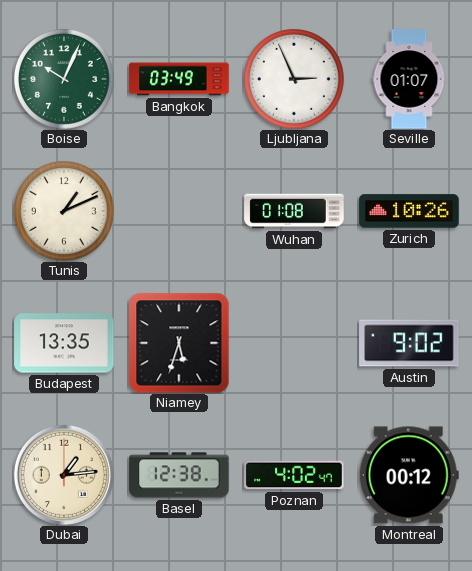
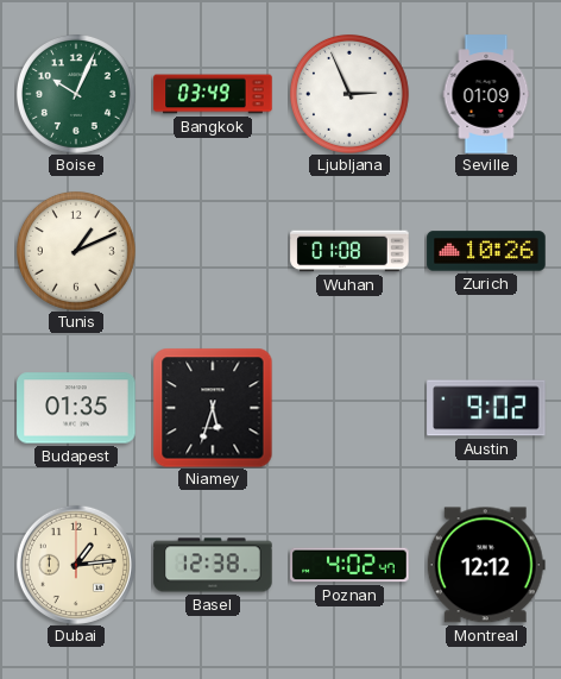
Seville: 01:07 -> 01:09
Budapest: 13:35 -> 01:35
Montreal: 00:12 -> 12:12
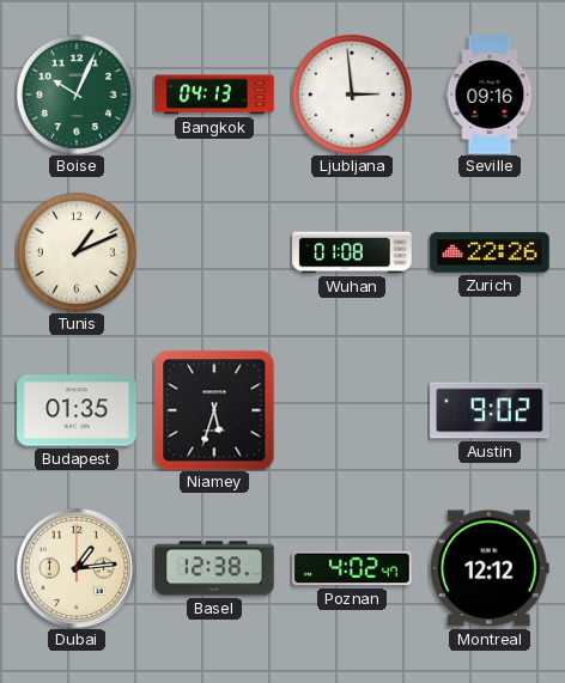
Bangkok: 03:49 -> 04:13
Ljubljana: 2:56 -> 2:59
Seville: 01:09 -> 09:16
Zurich: 10:26 -> 22:26
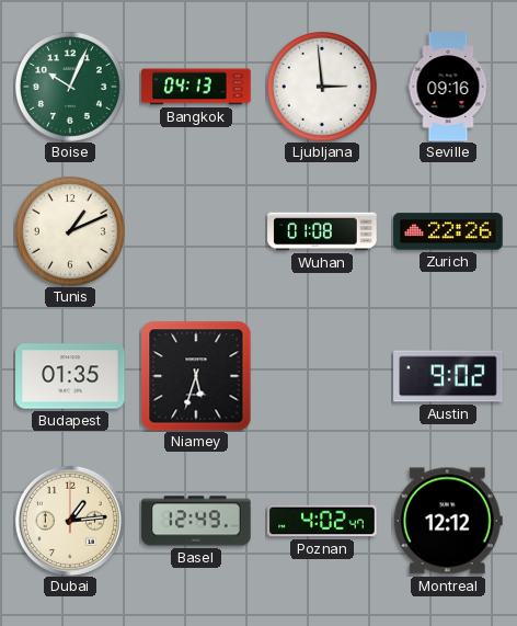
Basel: 12:38 -> 12:49
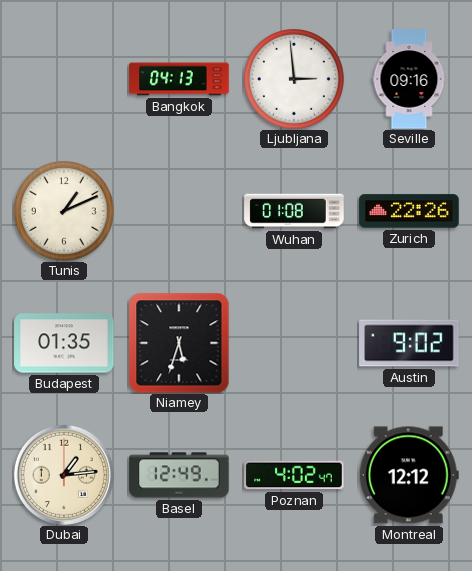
Boise: 10:04 -> none
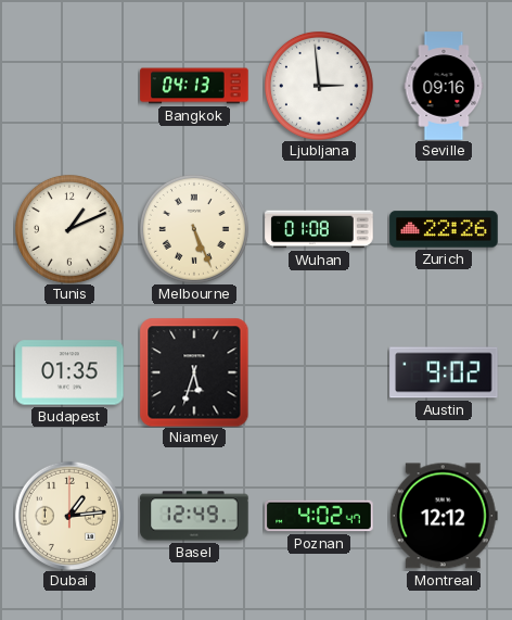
Melbourne: none -> 5:26
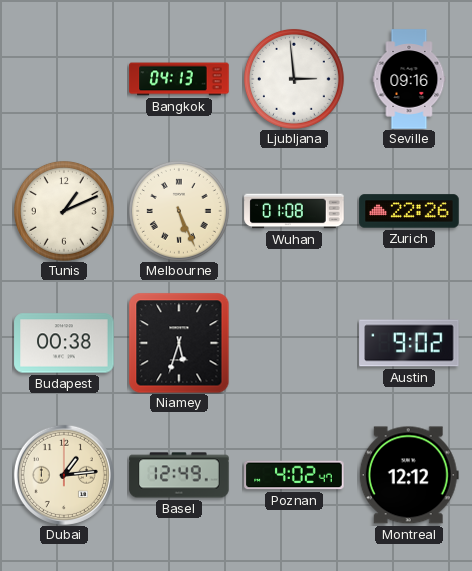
Budapest: 01:35 -> 00:38
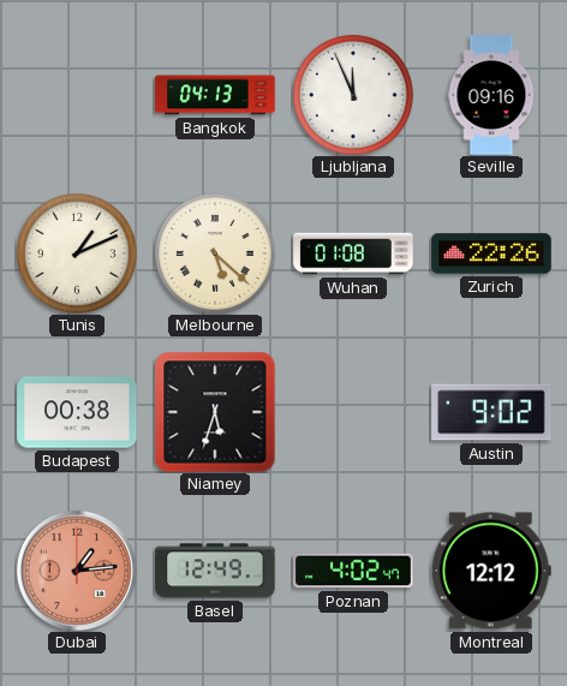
Ljubljana: 2:59 -> 11:56
Melbourne: 5:26 -> 5:22
Dubai dial: cream -> salmon
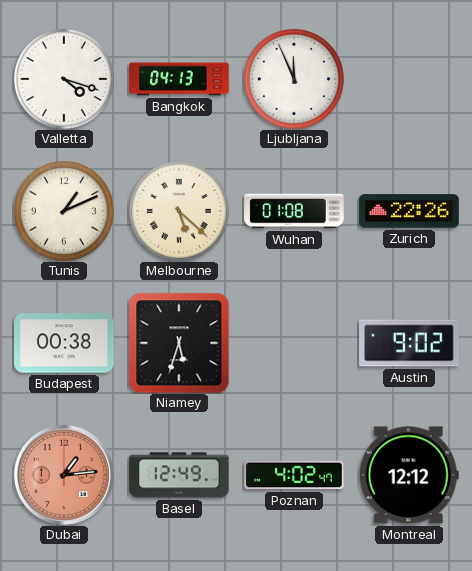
Valletta: none -> 4:18
Seville: 09:16 -> none
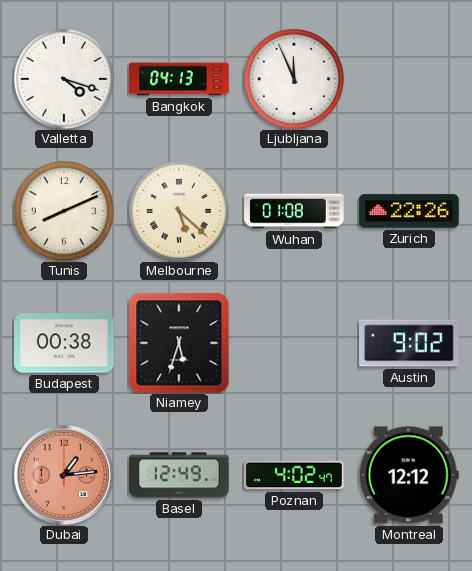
Tunis: 1:11 -> 8:11
